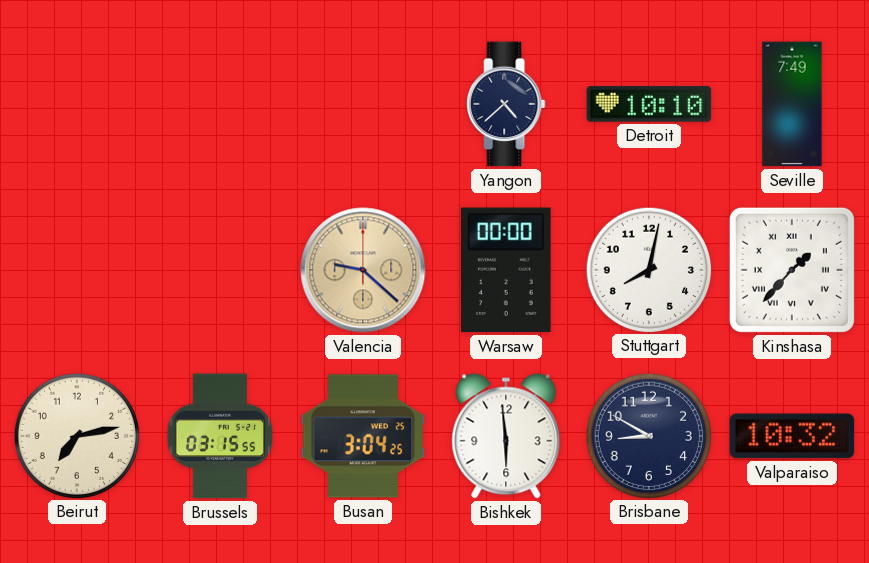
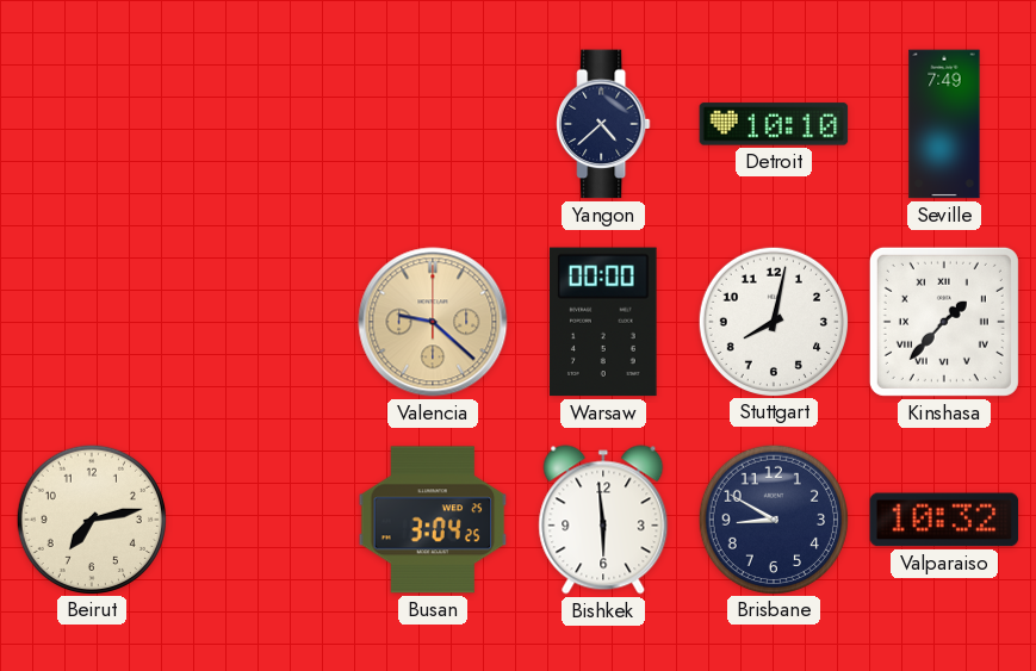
Brussels: 03:15 -> none
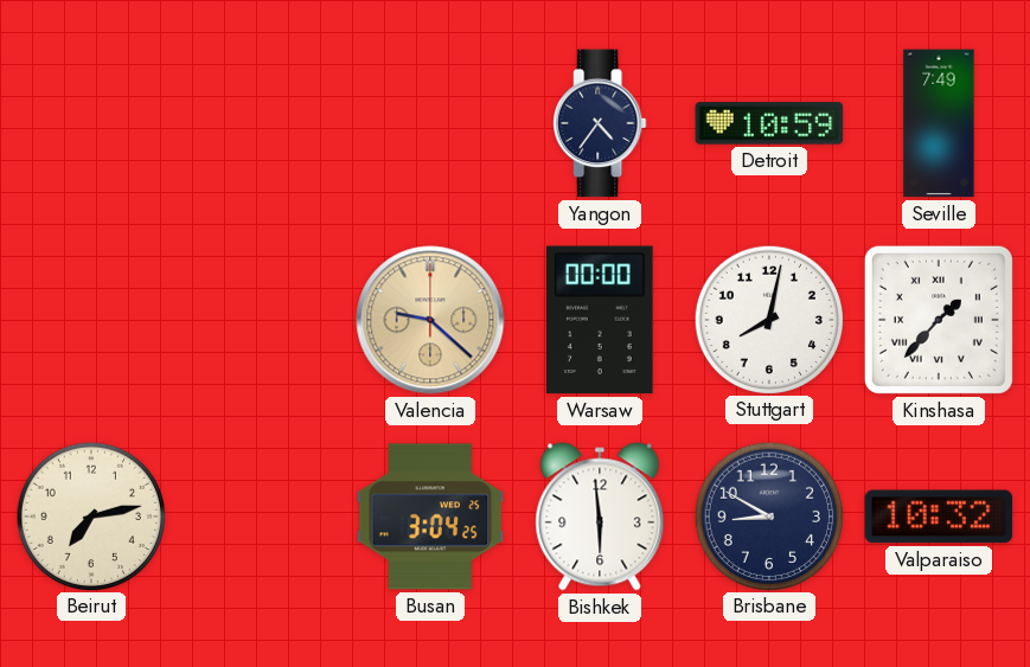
Yangon: 4:38 -> 4:36
Detroit: 10:10 -> 10:59
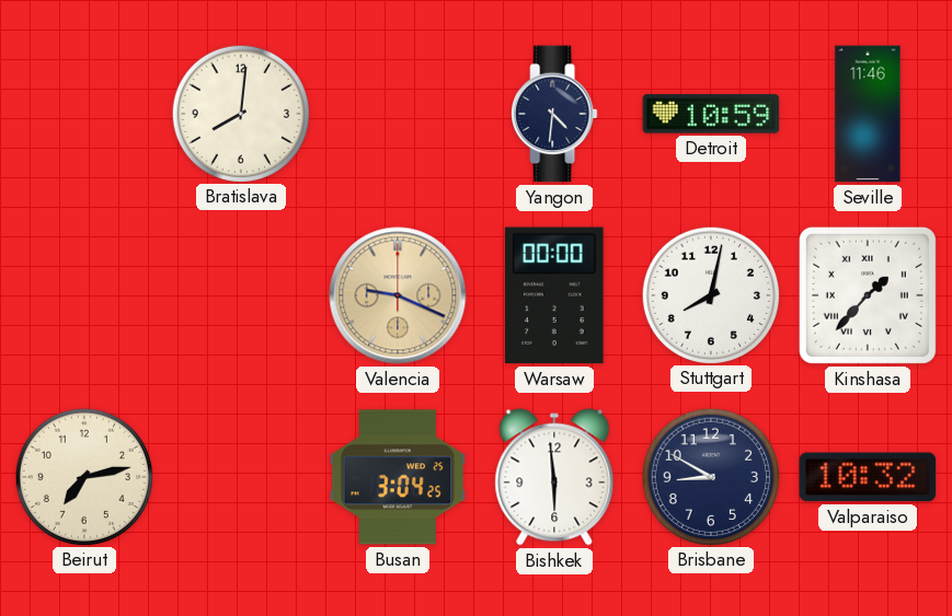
Bratislava: none -> 8:01
Yangon: 4:36 -> 4:31
Seville: 7:49 -> 11:46
Valencia: 9:22 -> 9:19
